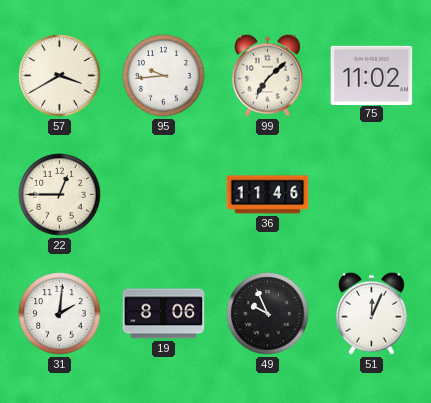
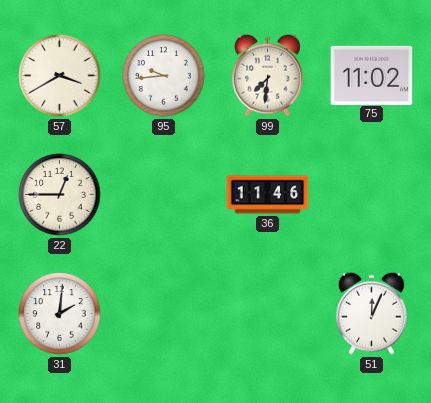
99: 7:08 -> 7:31
19: 8:06 -> none
49: 9:56 -> none
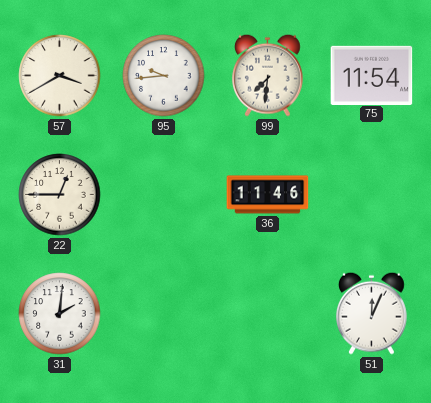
75: 11:02 -> 11:54
